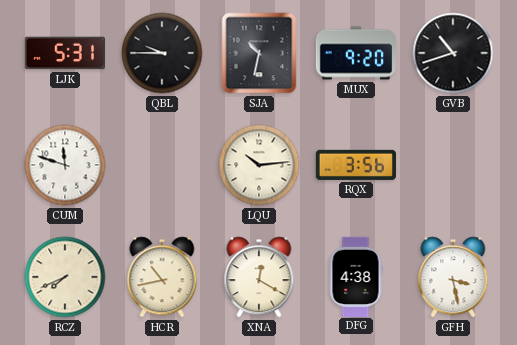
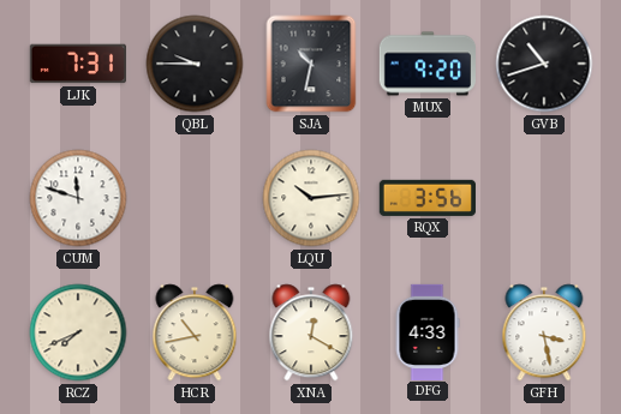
LJK: 5:31 -> 7:31
DFG: 4:38 -> 4:33
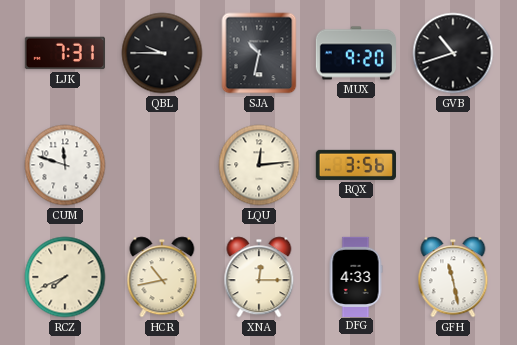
LQU: 10:14 -> 12:14
XNA: 12:20 -> 12:15
GFH: 3:28 -> 11:28
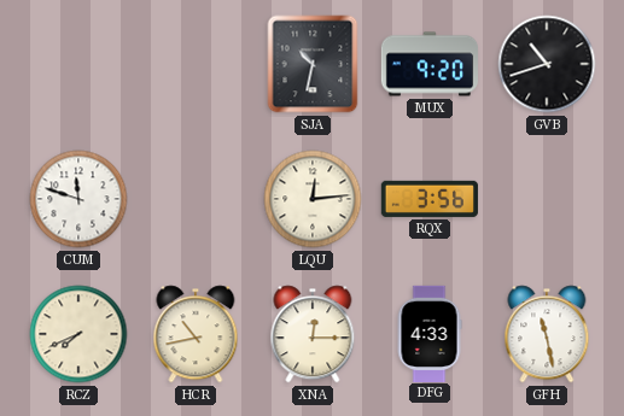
LJK: 7:31 -> none
QBL: 9:45 -> none
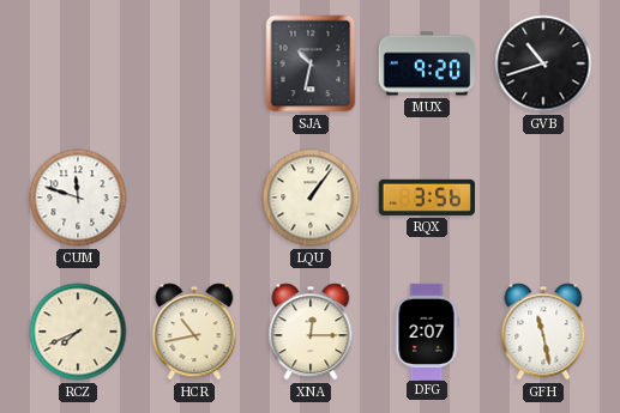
LQU: 12:14 -> 1:06
DFG: 4:33 -> 2:07
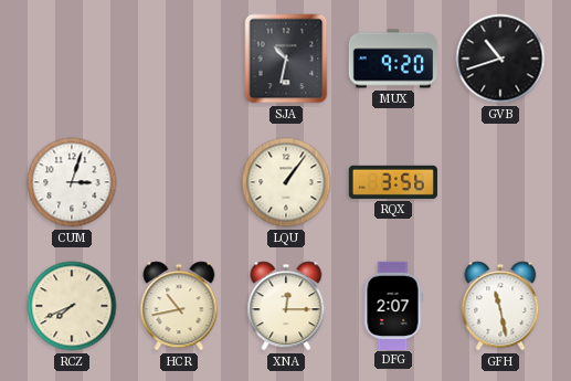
CUM: 11:48 -> 3:03
